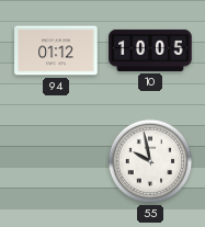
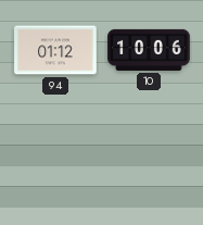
10: 10:05 -> 10:06
55: 9:58 -> none
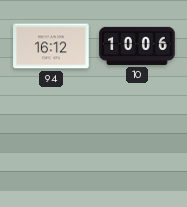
94: 01:12 -> 16:12
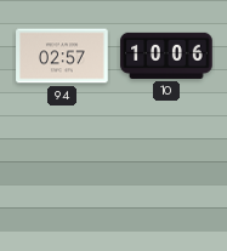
94: 16:12 -> 02:57
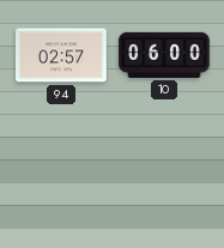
10: 10:06 -> 06:00
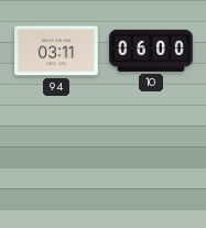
94: 02:57 -> 03:11
